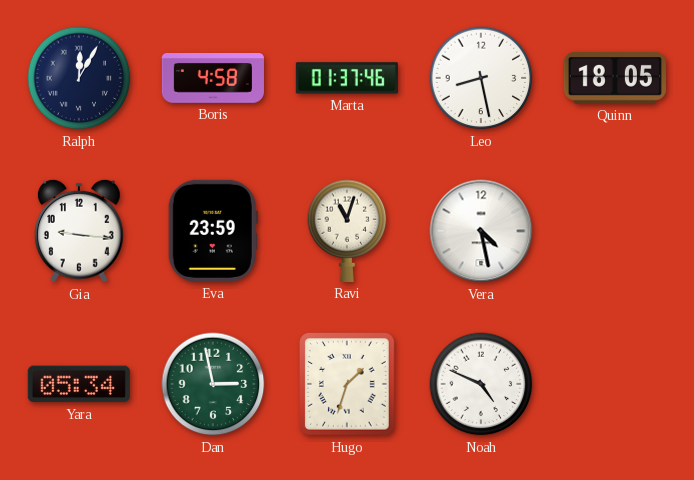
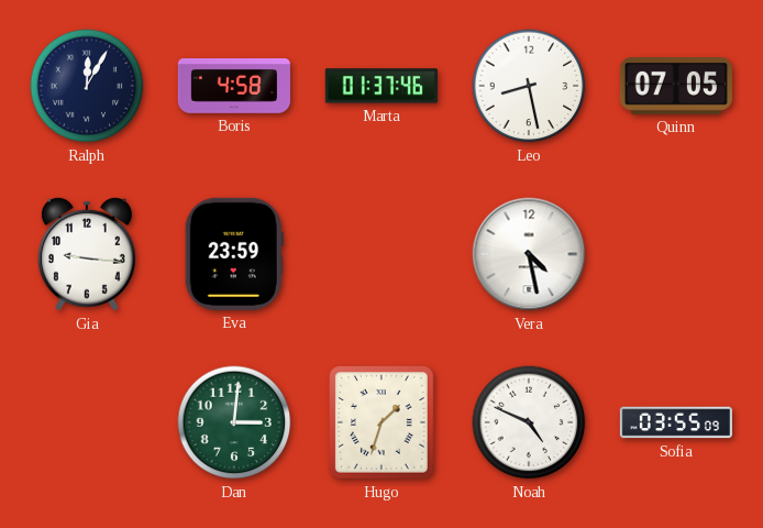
Quinn: 18:05 -> 07:05
Ravi: 11:03 -> none
Yara: 05:34 -> none
Dan: 2:58 -> 3:01
Sofia: none -> 03:55
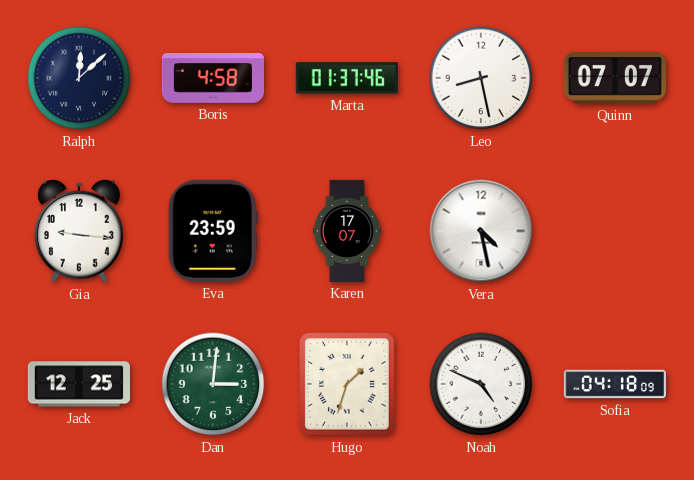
Ralph: 12:05 -> 12:08
Quinn: 07:05 -> 07:07
Karen: none -> 17:07
Jack: none -> 12:25
Sofia: 03:55 -> 04:18
